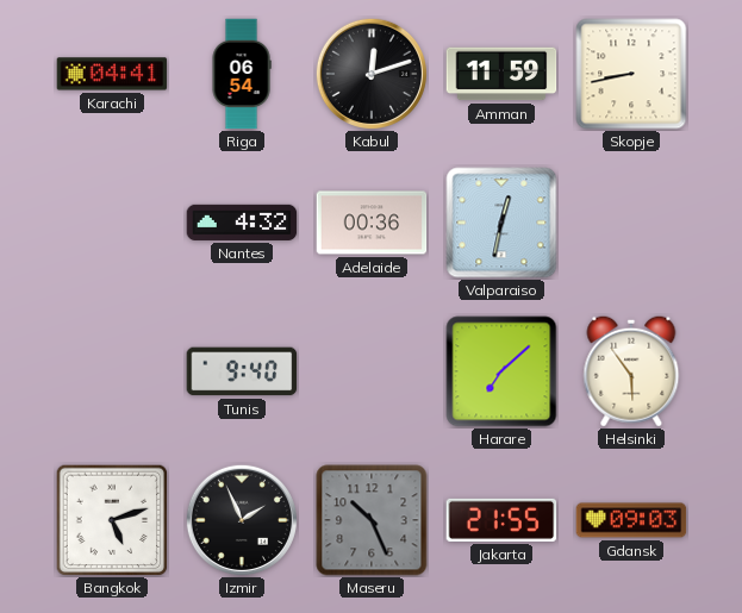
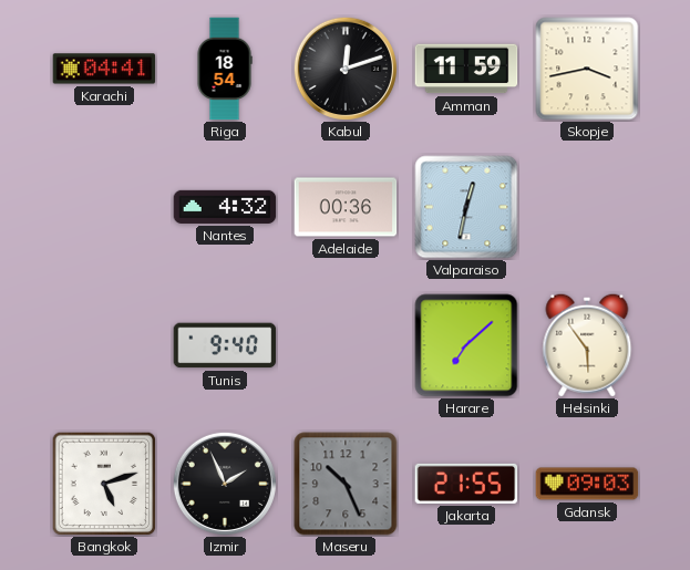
Riga: 06:54 -> 18:54
Skopje: 8:43 -> 3:43
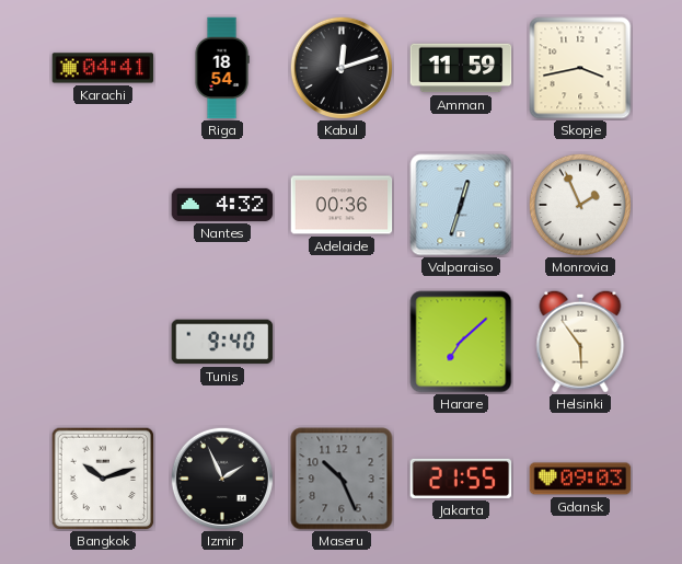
Valparaiso: 12:32 -> 12:33
Monrovia: none -> 1:56
Bangkok: 5:12 -> 10:12
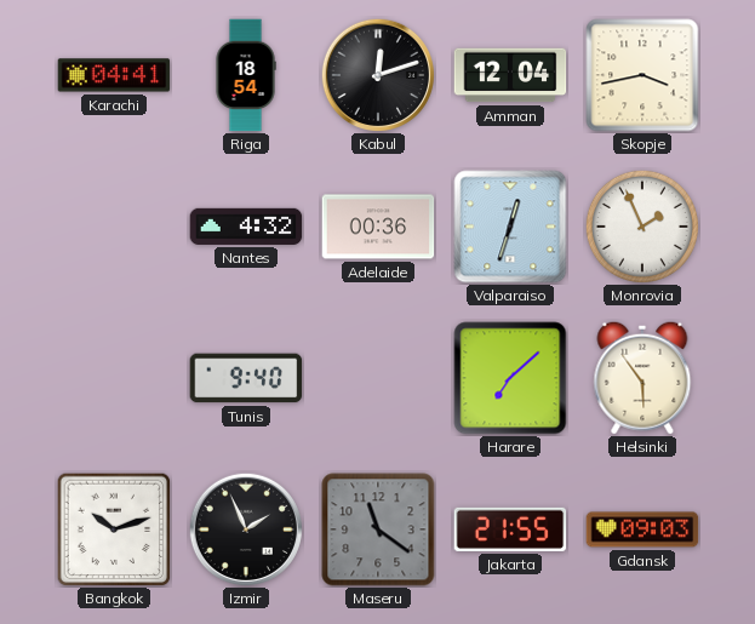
Amman: 11:59 -> 12:04
Maseru: 10:26 -> 11:21
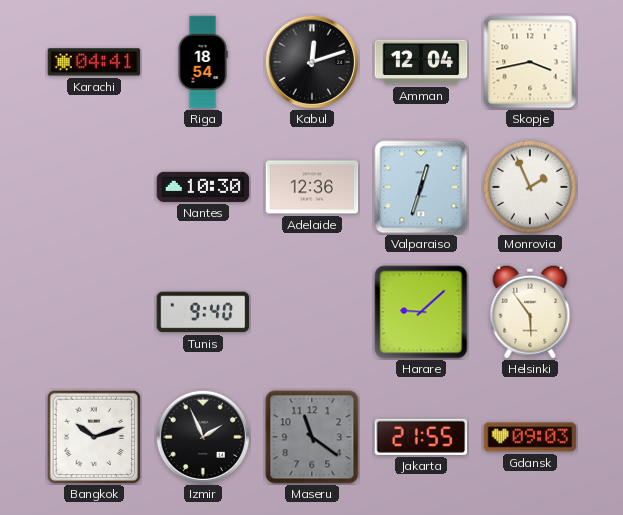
Nantes: 4:32 -> 10:30
Adelaide: 00:36 -> 12:36
Harare: 7:08 -> 9:08
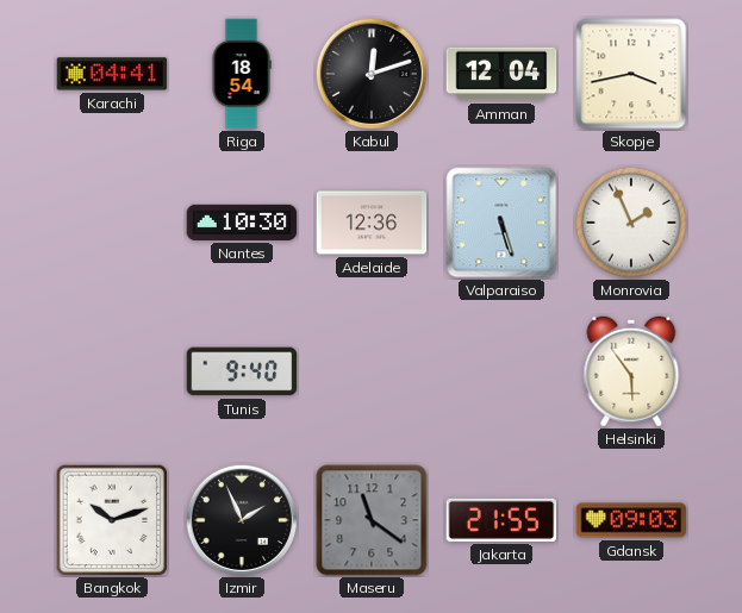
Valparaiso: 12:33 -> 5:27
Harare: 9:08 -> none
